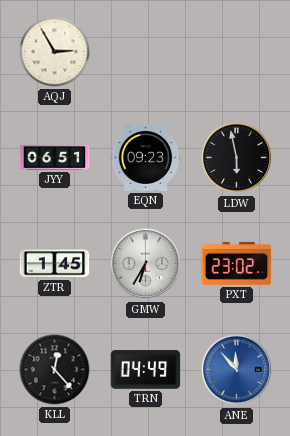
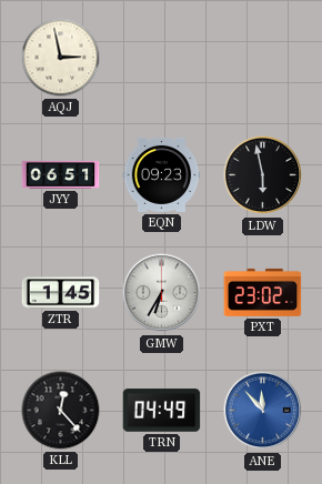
AQJ: 2:55 -> 2:58
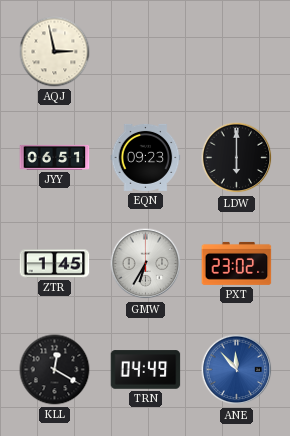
LDW: 5:58 -> 6:00
KLL: 12:23 -> 12:20
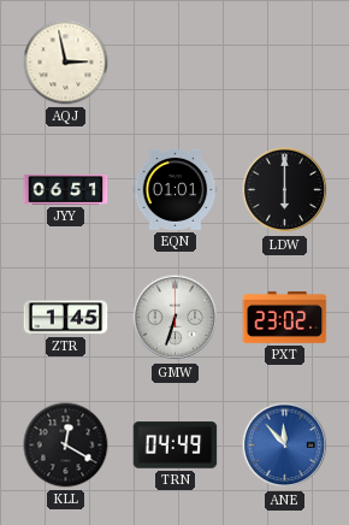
EQN: 09:23 -> 01:01
GMW: 6:35 -> 6:33
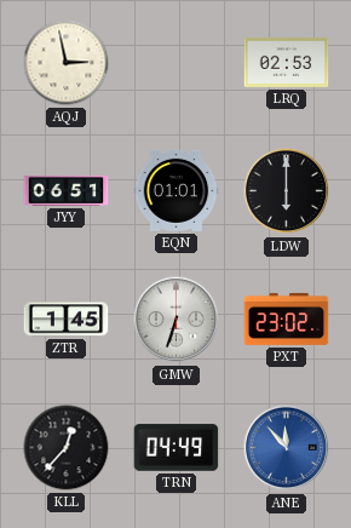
LRQ: none -> 02:53
KLL: 12:20 -> 12:37
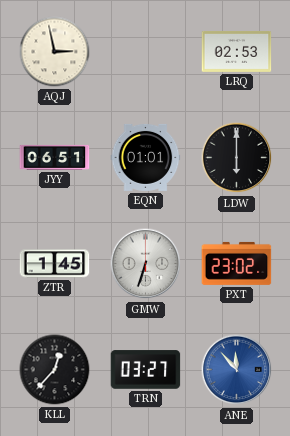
TRN: 04:49 -> 03:27
